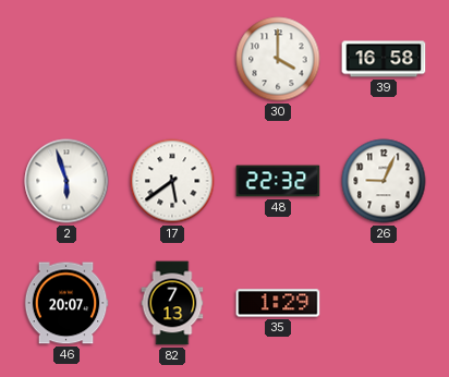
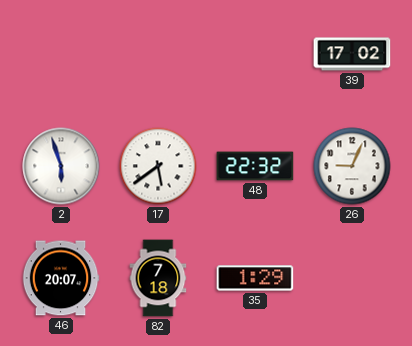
30: 4:00 -> none
39: 16:58 -> 17:02
82: 7:13 -> 7:18
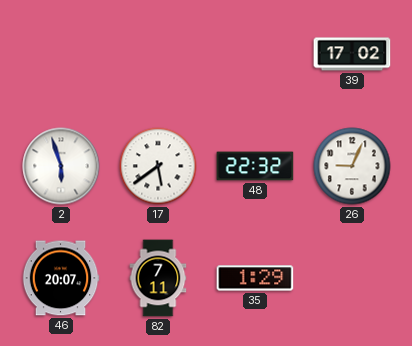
82: 7:18 -> 7:11
